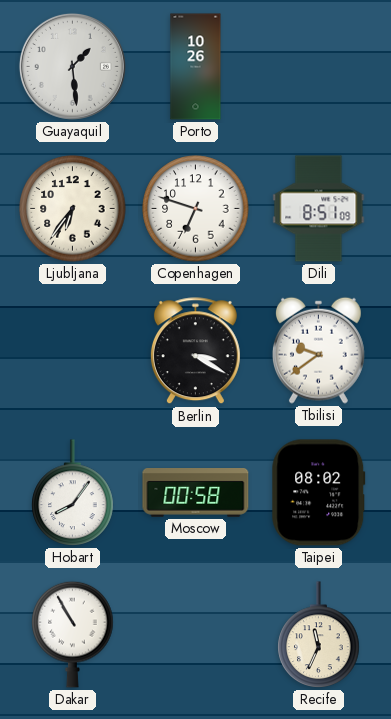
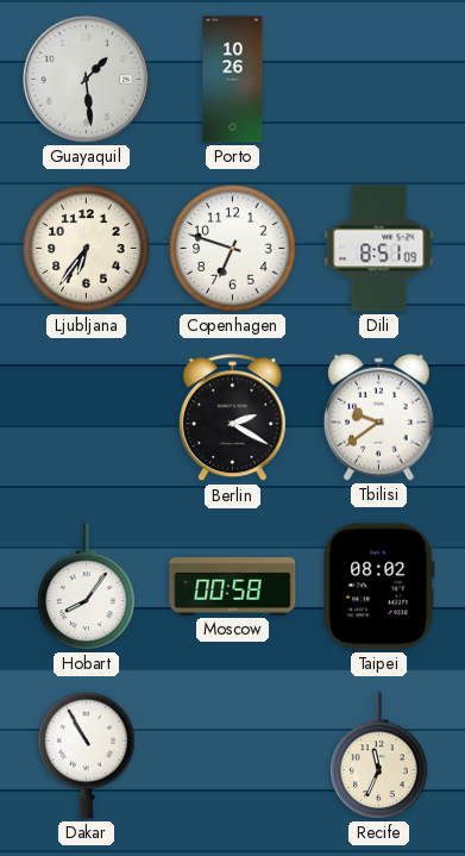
Berlin: 3:20 -> 2:20
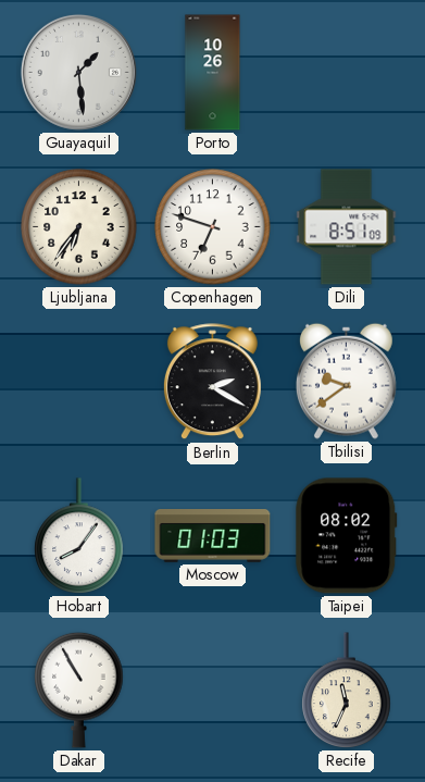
Moscow: 00:58 -> 01:03
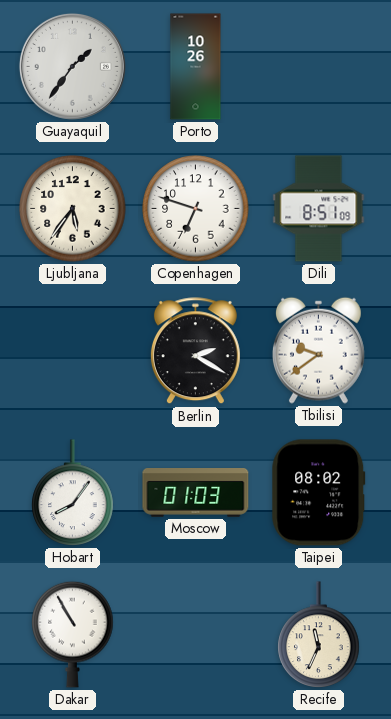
Guayaquil: 1:29 -> 1:36
Ljubljana: 6:36 -> 5:36
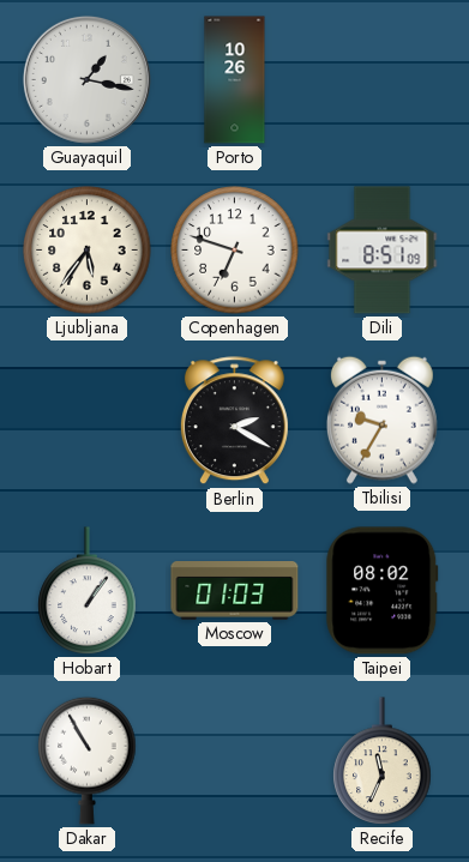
Guayaquil: 1:36 -> 1:17
Tbilisi: 9:39 -> 9:35
Hobart: 8:06 -> 1:06
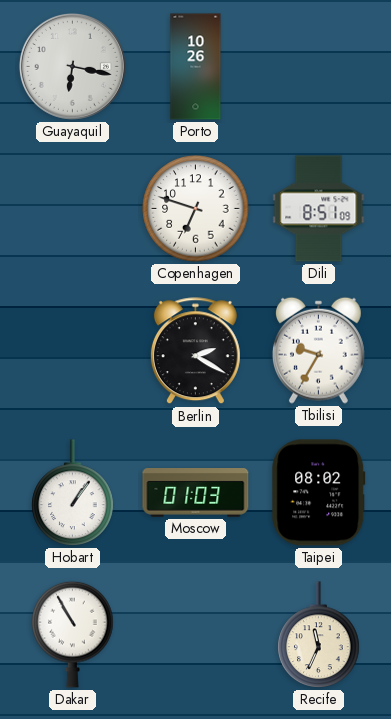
Guayaquil: 1:17 -> 6:17
Ljubljana: 5:36 -> none
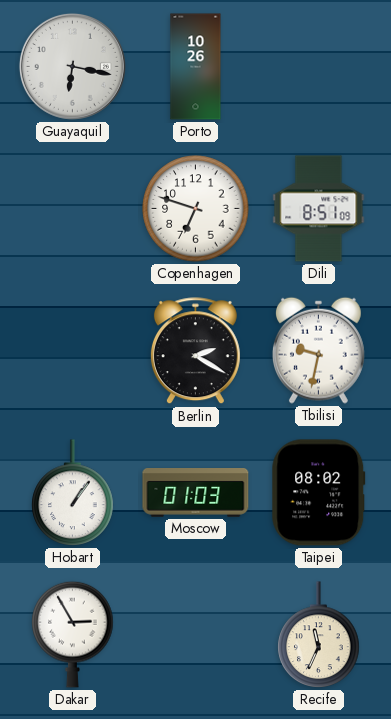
Tbilisi: 9:35 -> 9:32
Dakar: 10:55 -> 2:55
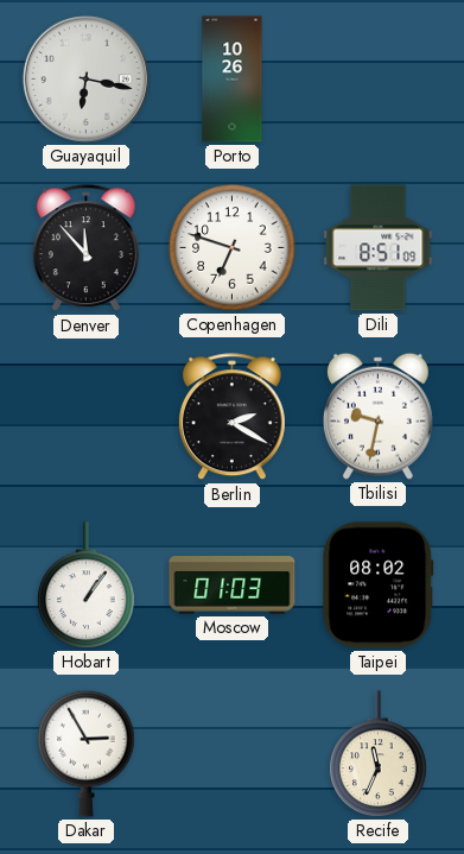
Denver: none -> 11:53
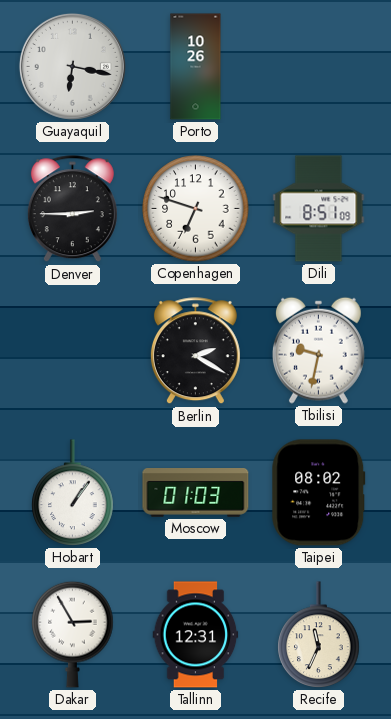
Denver: 11:53 -> 2:45
Tallinn: none -> 12:31
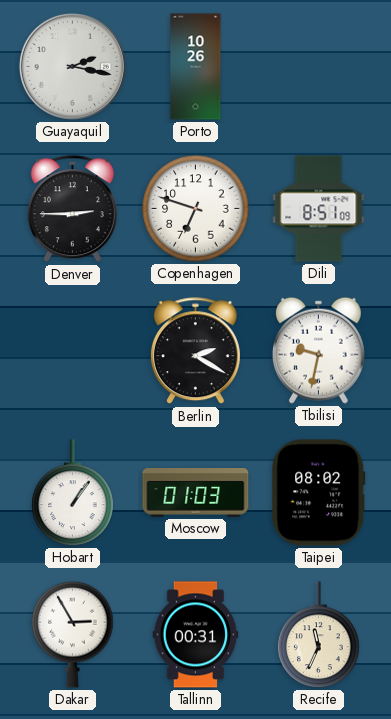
Guayaquil: 6:17 -> 2:17
Tallinn: 12:31 -> 00:31
